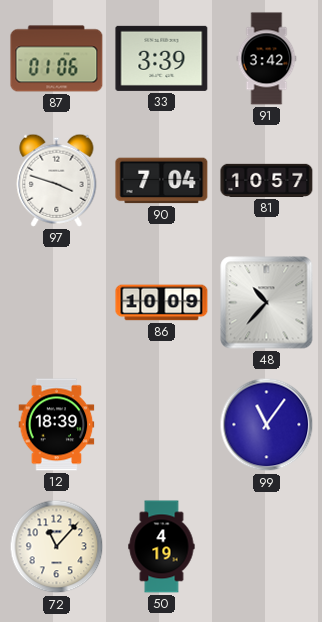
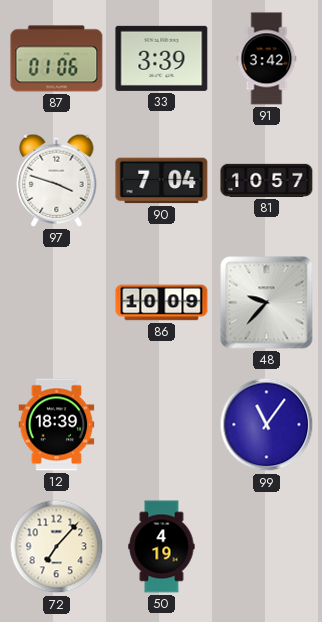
48: 10:37 -> 9:37
72: 11:07 -> 7:07
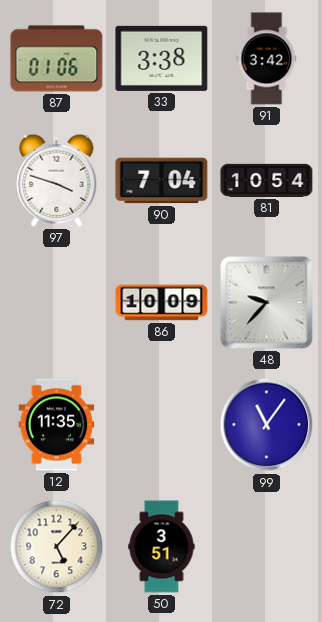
33: 3:39 -> 3:38
81: 10:57 -> 10:54
12: 18:39 -> 11:35
72: 7:07 -> 5:07
50: 4:19 -> 3:51
